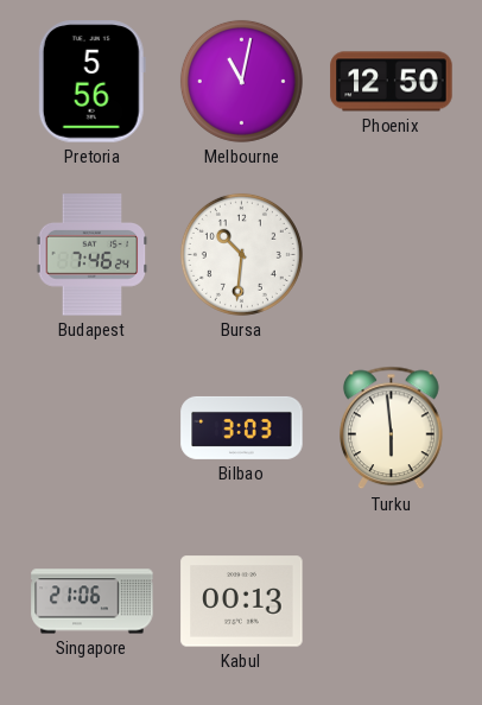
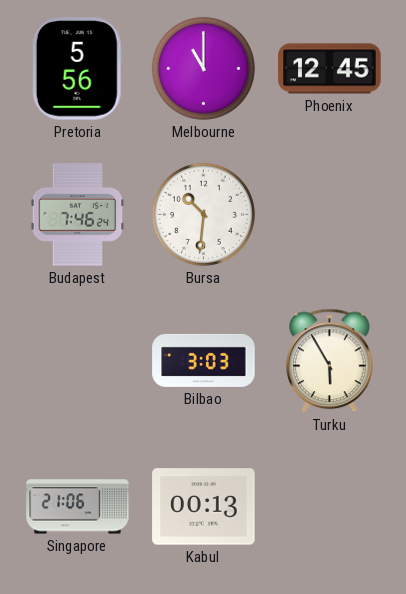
Melbourne: 11:02 -> 11:00
Phoenix: 12:50 -> 12:45
Turku: 5:59 -> 5:55
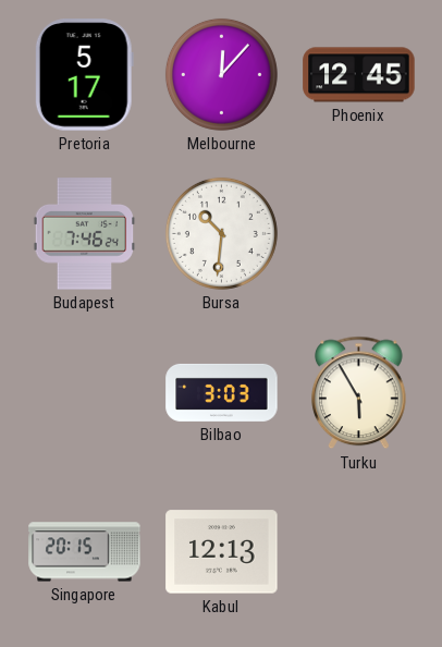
Pretoria: 5:56 -> 5:17
Melbourne: 11:00 -> 12:07
Singapore: 21:06 -> 20:15
Kabul: 00:13 -> 12:13
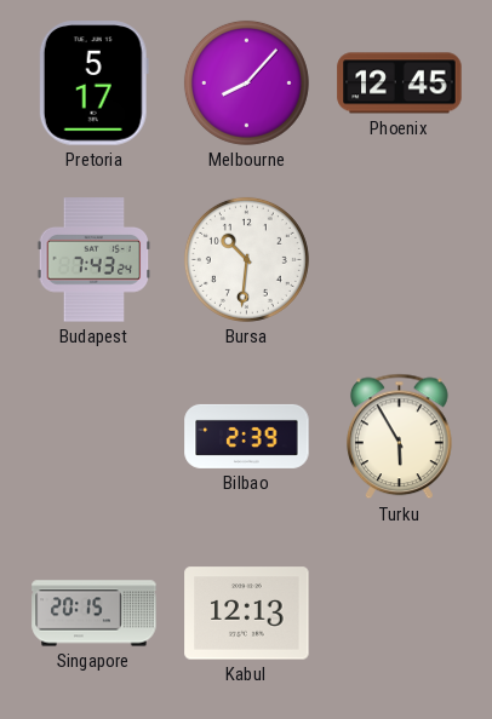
Melbourne: 12:07 -> 8:07
Budapest: 7:46 -> 7:43
Bilbao: 3:03 -> 2:39
